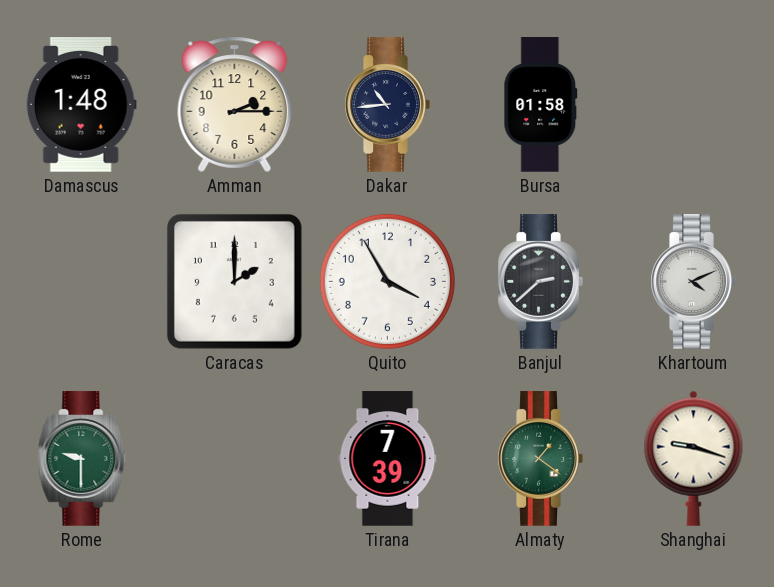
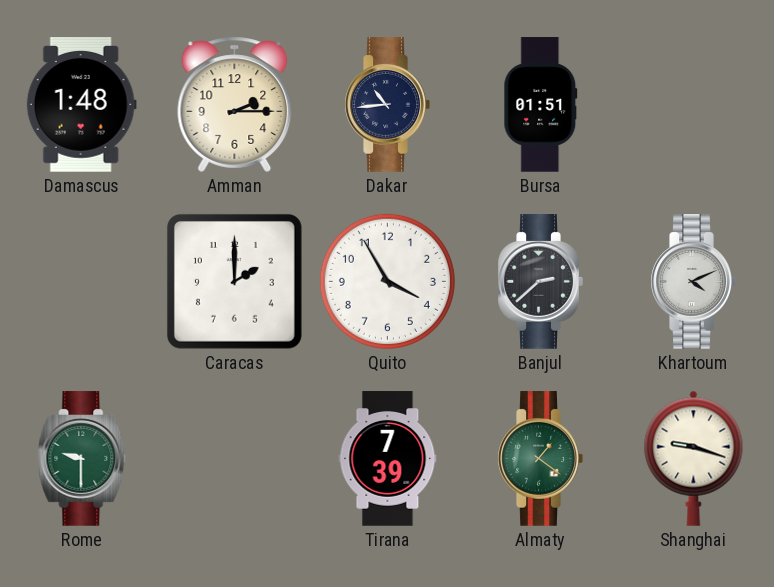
Bursa: 01:58 -> 01:51
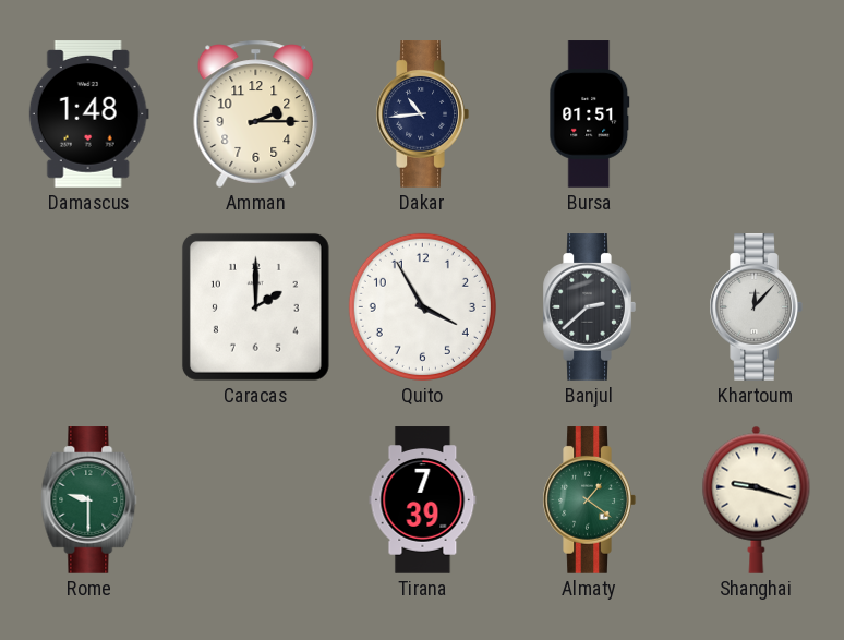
Khartoum: 4:11 -> 12:07
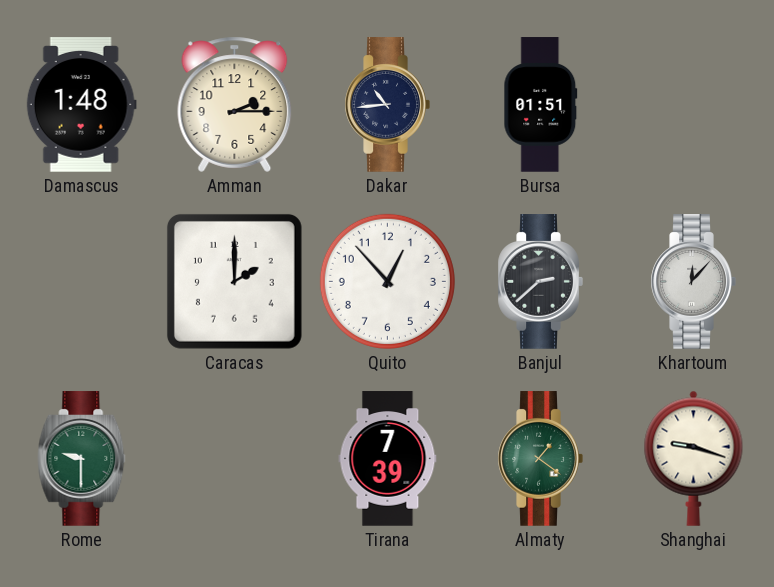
Quito: 3:55 -> 12:53
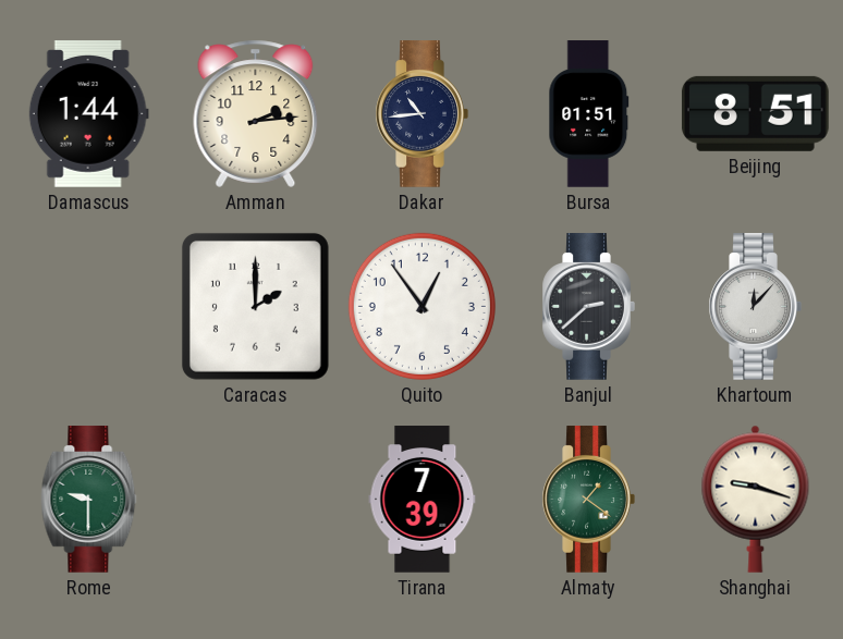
Damascus: 1:48 -> 1:44
Amman: 2:15 -> 2:14
Beijing: none -> 8:51
Quito: 12:53 -> 12:54
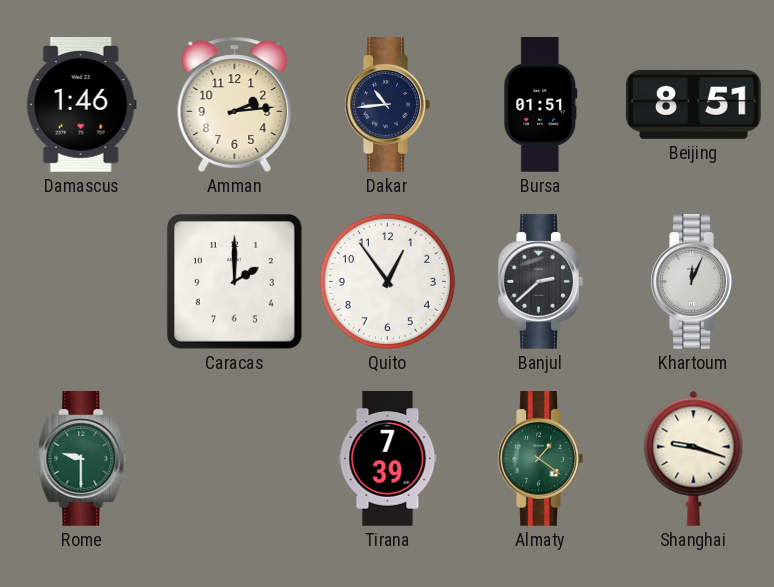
Damascus: 1:44 -> 1:46
Khartoum: 12:07 -> 12:04
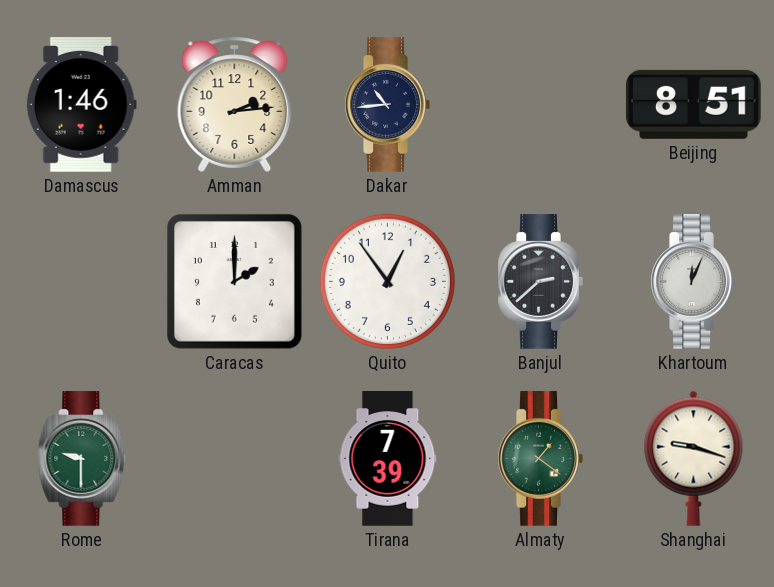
Bursa: 01:51 -> none
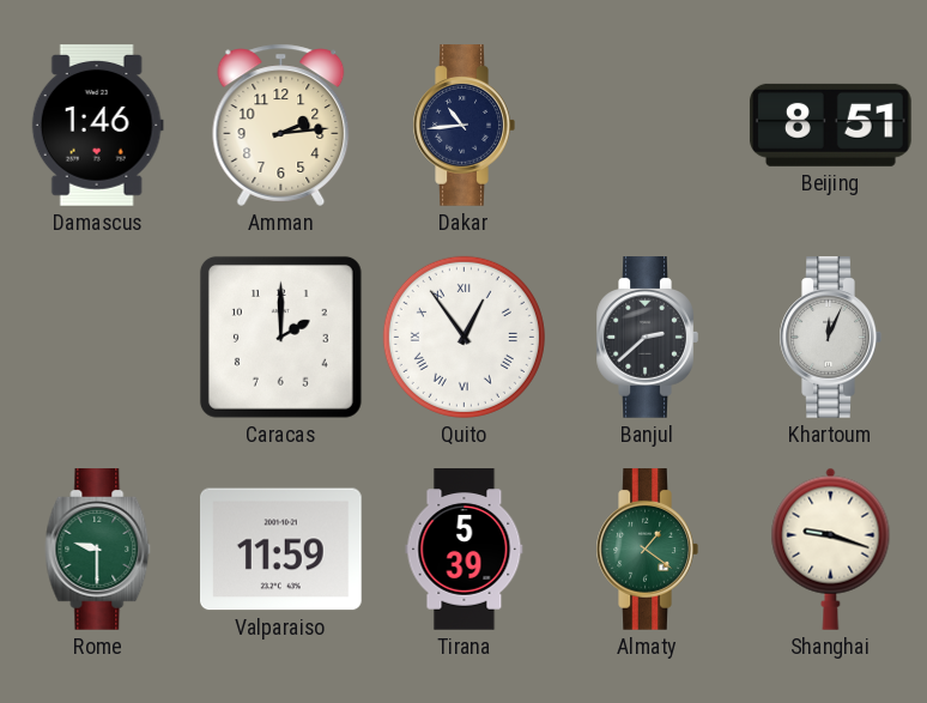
Quito numerals: Arabic -> Roman
Valparaiso: none -> 11:59
Tirana: 7:39 -> 5:39
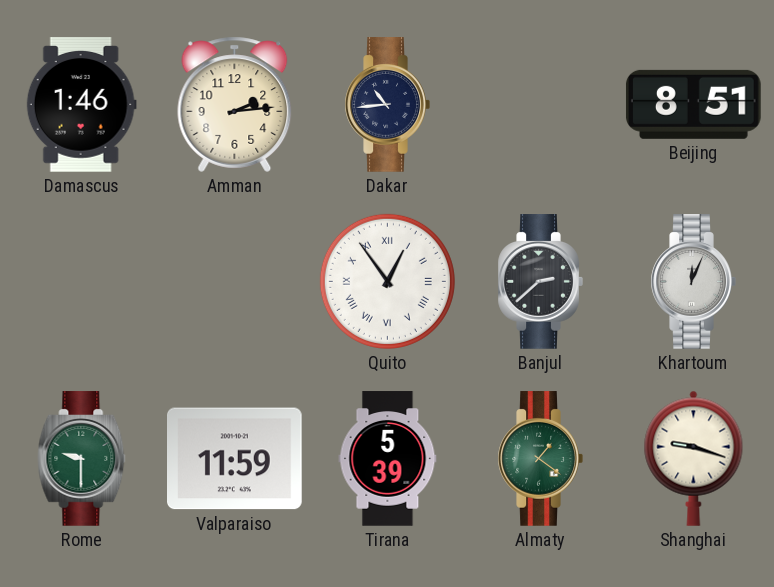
Caracas: 2:00 -> none
